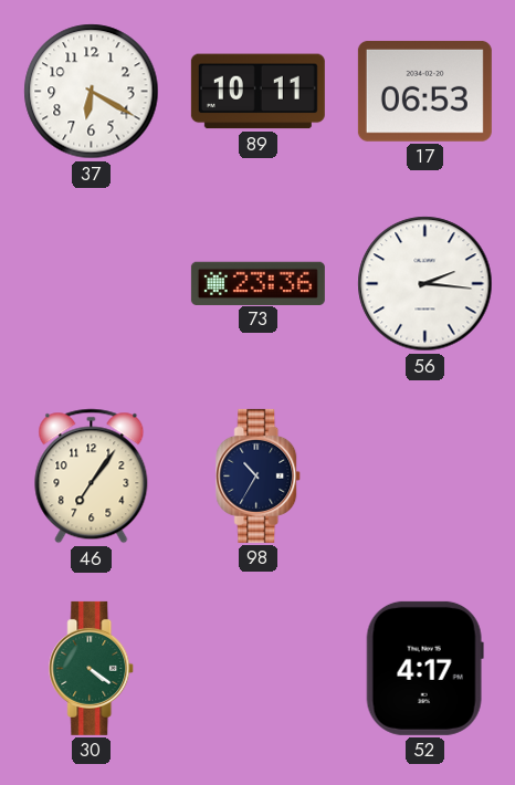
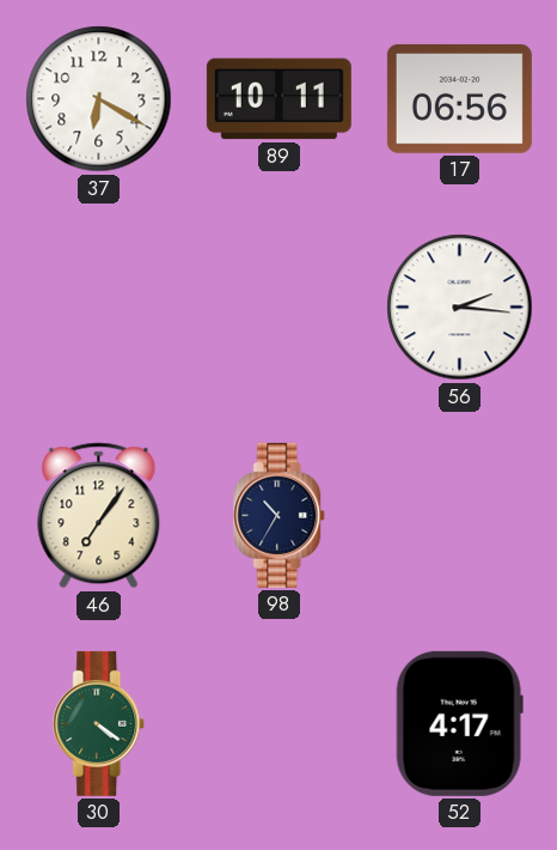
17: 06:53 -> 06:56
73: 23:36 -> none
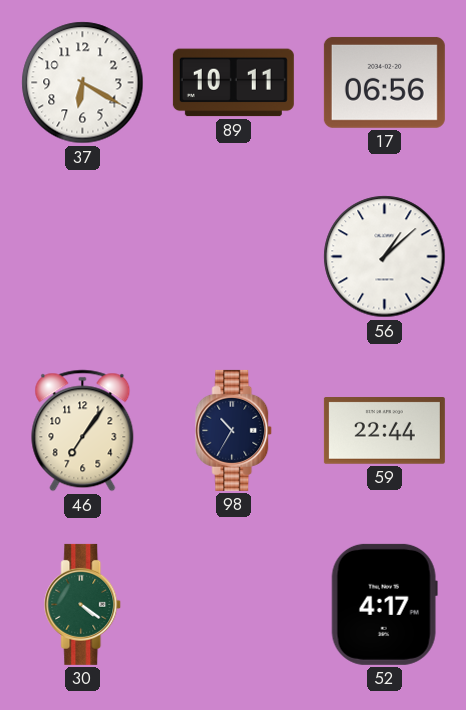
56: 2:16 -> 1:08
59: none -> 22:44
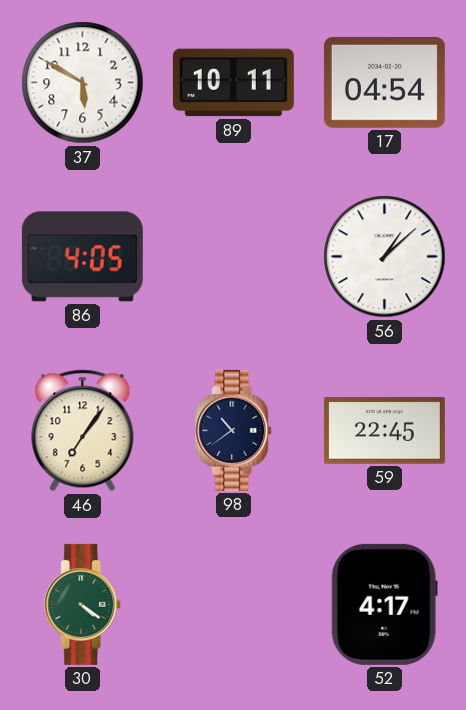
37: 6:20 -> 5:50
17: 06:56 -> 04:54
86: none -> 4:05
98: 10:35 -> 10:39
59: 22:44 -> 22:45
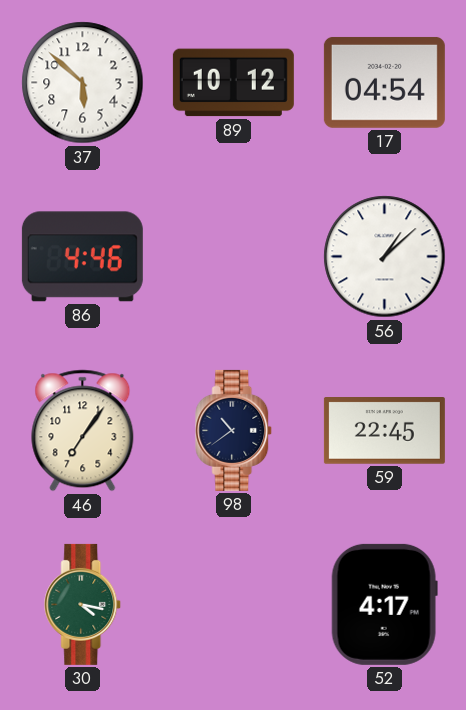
37: 5:50 -> 5:52
89: 10:11 -> 10:12
86: 4:05 -> 4:46
30: 4:21 -> 4:17
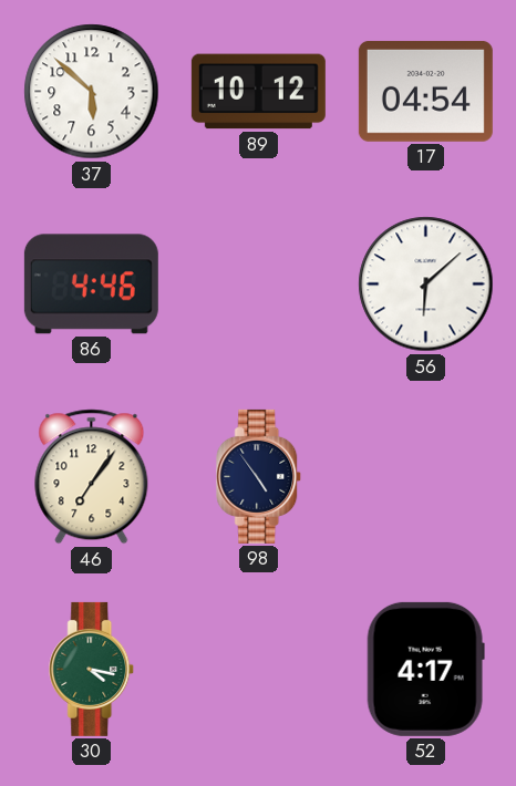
56: 1:08 -> 6:08
98: 10:39 -> 4:54
59: 22:45 -> none
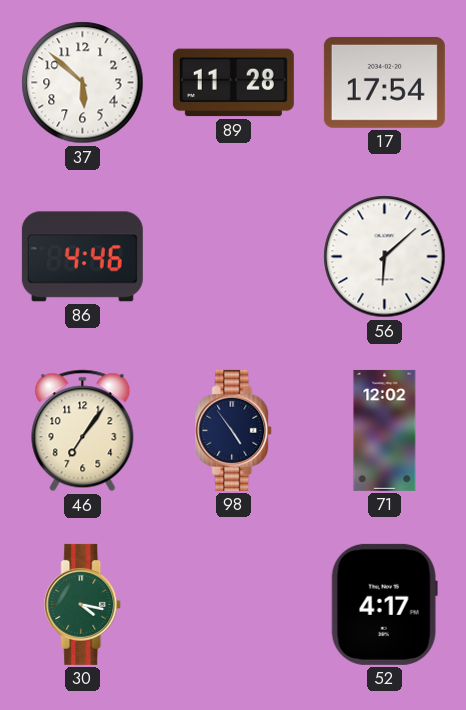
89: 10:12 -> 11:28
17: 04:54 -> 17:54
71: none -> 12:02
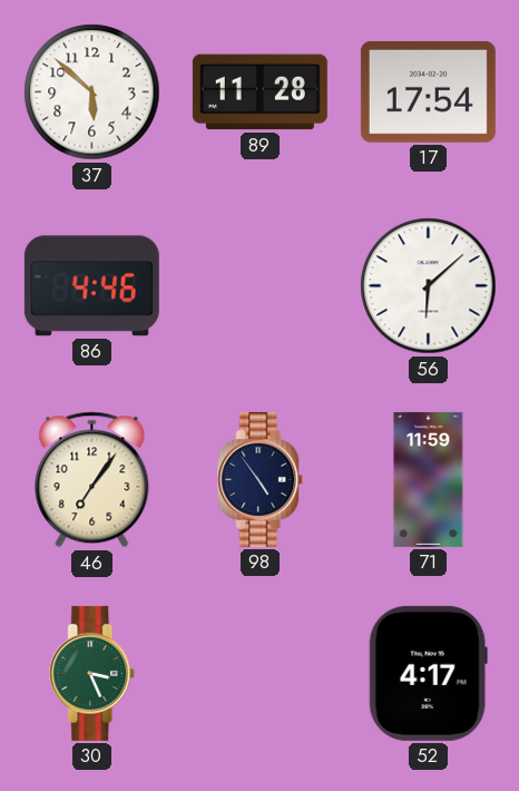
71: 12:02 -> 11:59
30: 4:17 -> 3:26
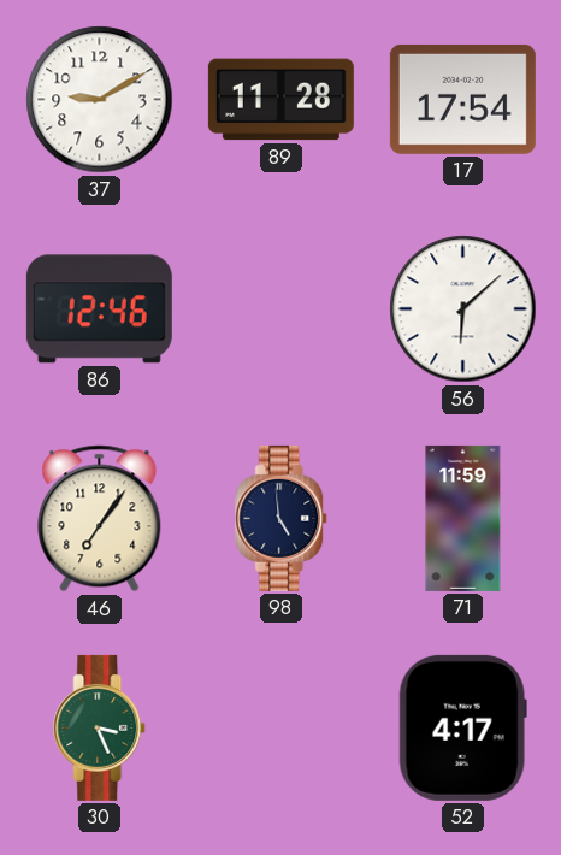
37: 5:52 -> 9:10
86: 4:46 -> 12:46
98: 4:54 -> 4:59
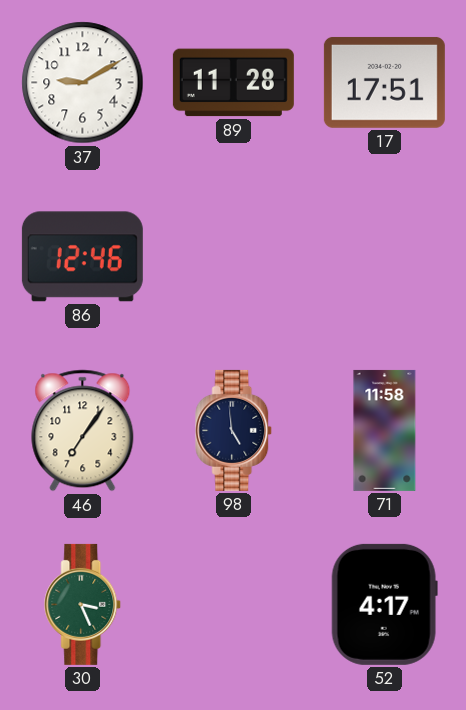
17: 17:54 -> 17:51
56: 6:08 -> none
71: 11:59 -> 11:58
